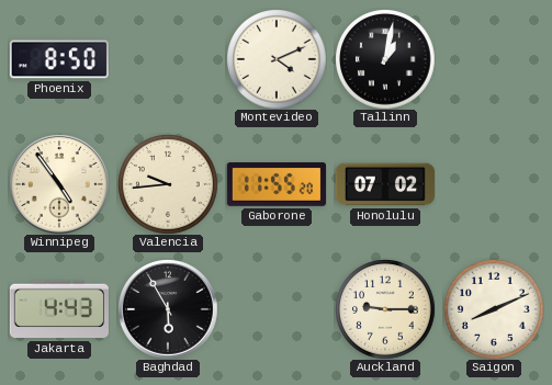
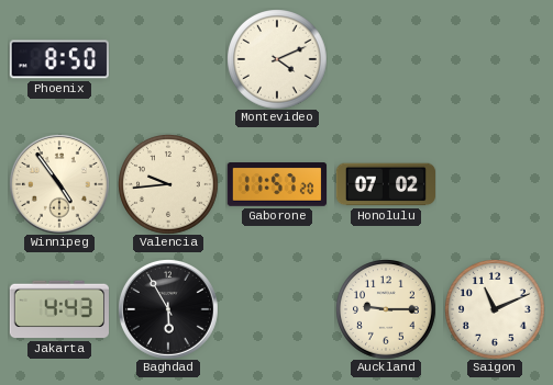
Tallinn: 1:02 -> none
Gaborone: 11:55 -> 11:57
Saigon: 8:11 -> 11:11
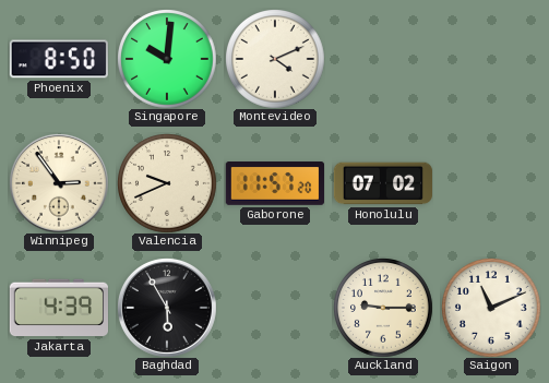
Singapore: none -> 10:01
Winnipeg: 4:54 -> 2:54
Valencia: 9:44 -> 9:41
Jakarta: 4:43 -> 4:39
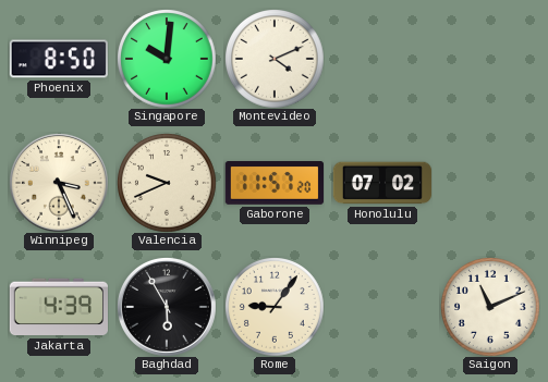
Winnipeg: 2:54 -> 3:26
Rome: none -> 9:06
Auckland: 9:15 -> none
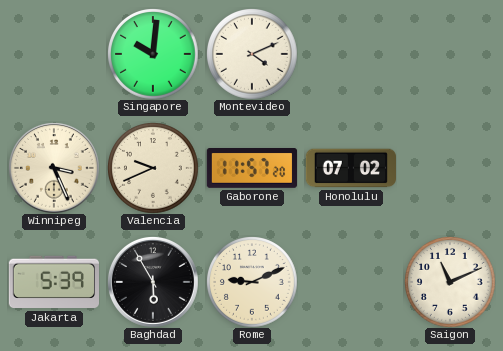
Phoenix: 8:50 -> none
Jakarta: 4:39 -> 5:39
Rome: 9:06 -> 9:11
